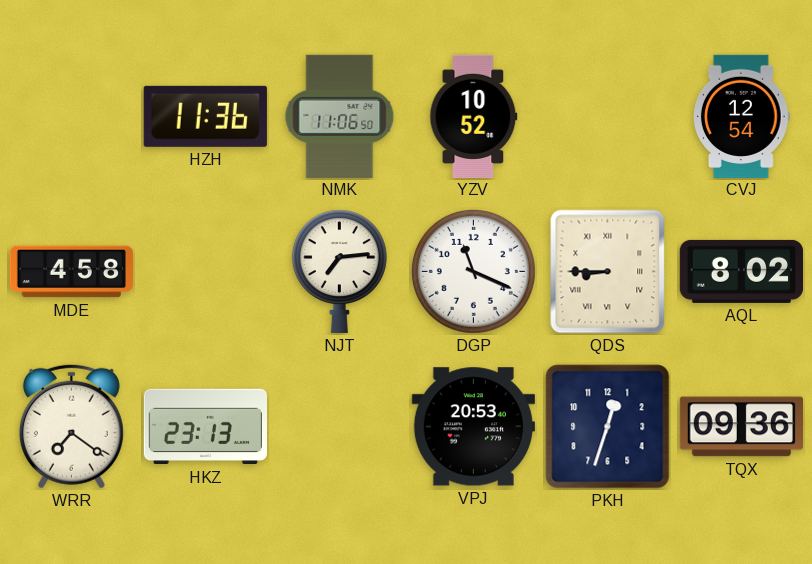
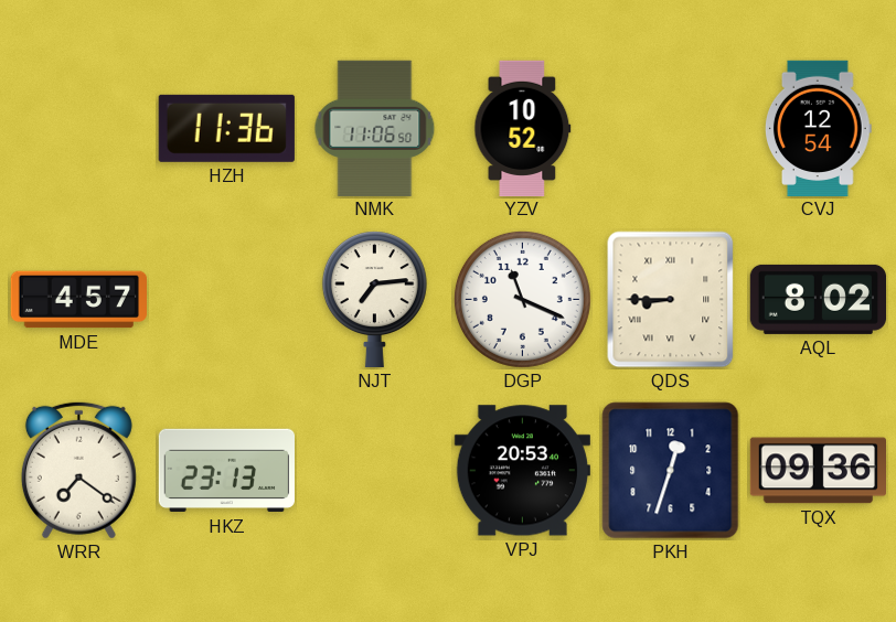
MDE: 4:58 -> 4:57
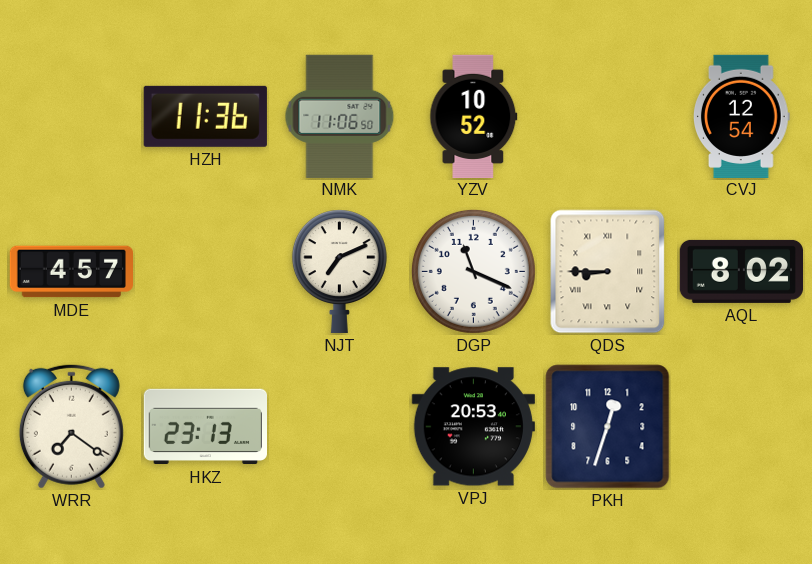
NJT: 7:14 -> 7:11
TQX: 09:36 -> none
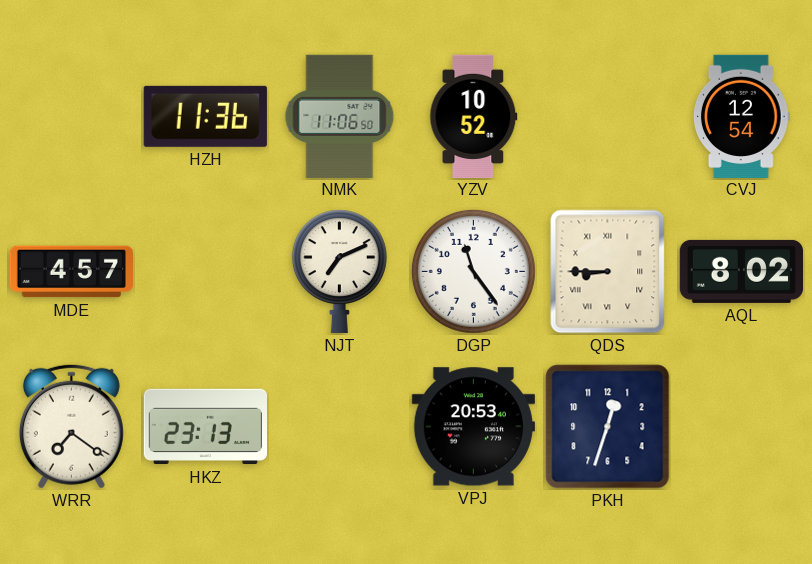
DGP: 11:19 -> 11:24
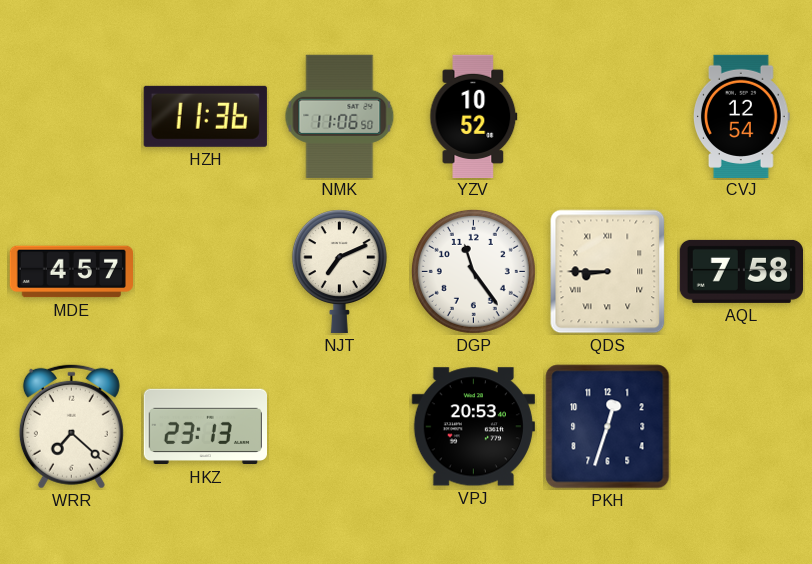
AQL: 8:02 -> 7:58
WRR: 7:21 -> 7:22
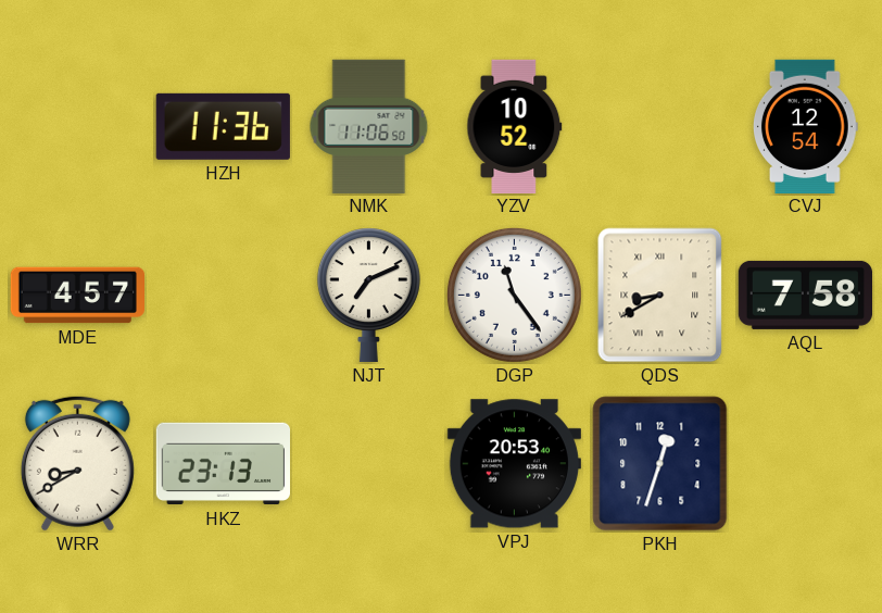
QDS: 8:45 -> 8:40
WRR: 7:22 -> 8:40
